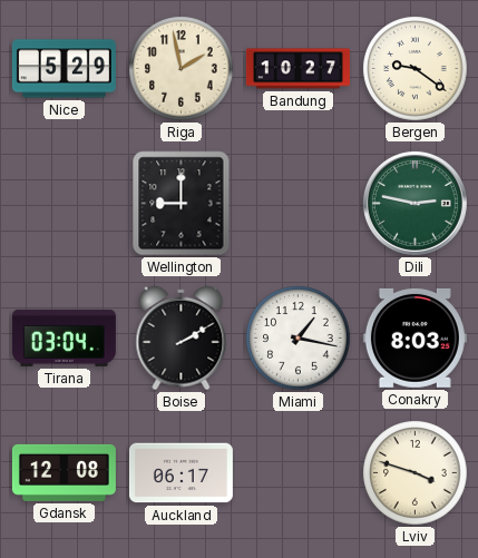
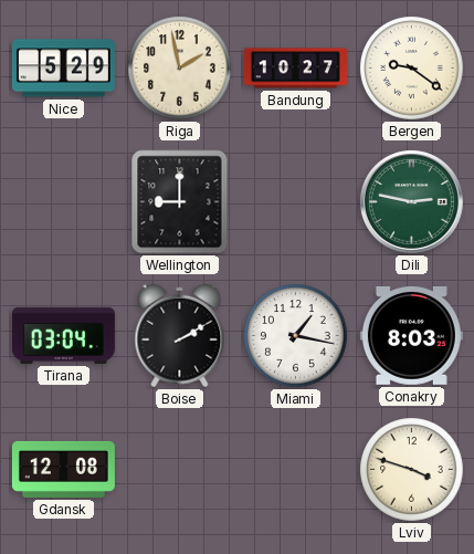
Auckland: 06:17 -> none
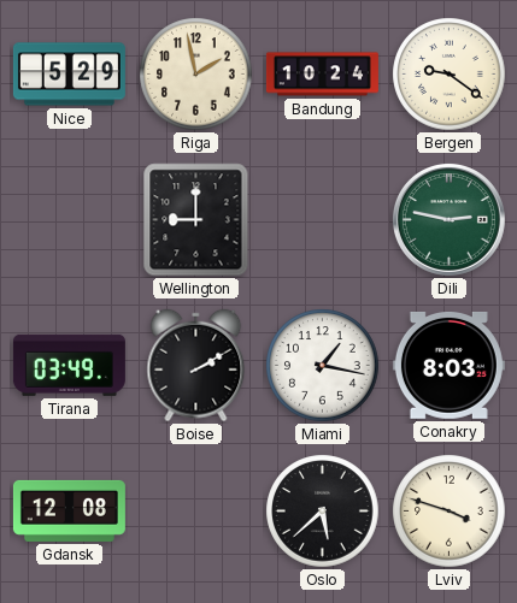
Bandung: 10:27 -> 10:24
Tirana: 03:04 -> 03:49
Oslo: none -> 5:38
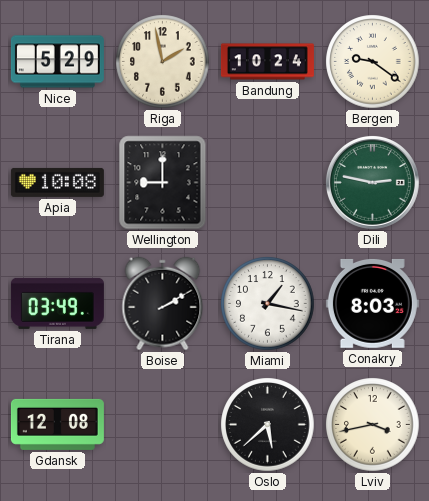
Apia: none -> 10:08
Lviv: 3:48 -> 3:43
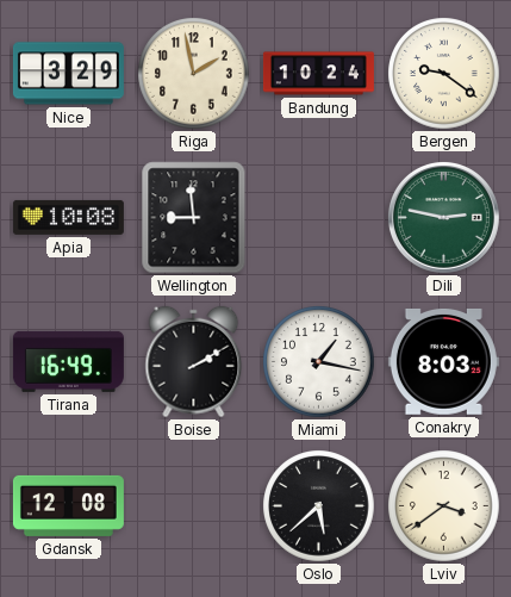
Nice: 5:29 -> 3:29
Wellington: 9:00 -> 8:59
Tirana: 03:49 -> 16:49
Lviv: 3:43 -> 3:39
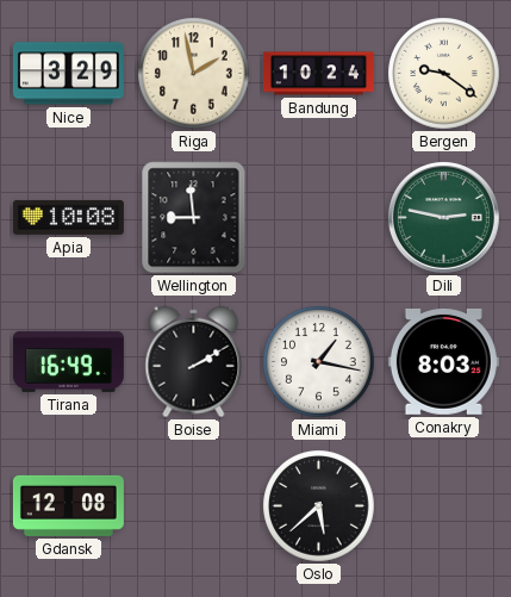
Lviv: 3:39 -> none
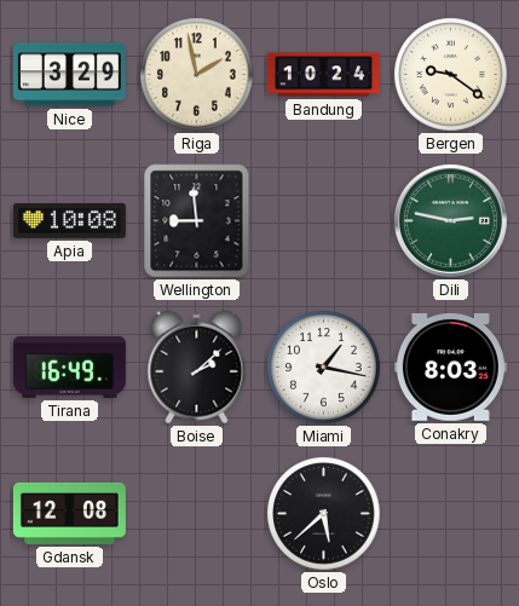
Boise: 2:10 -> 2:08
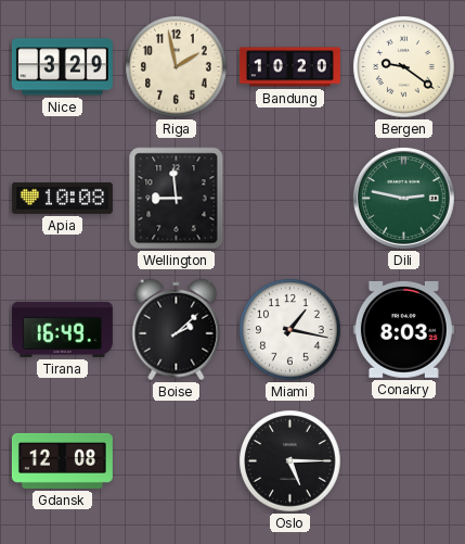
Bandung: 10:24 -> 10:20
Oslo: 5:38 -> 5:15
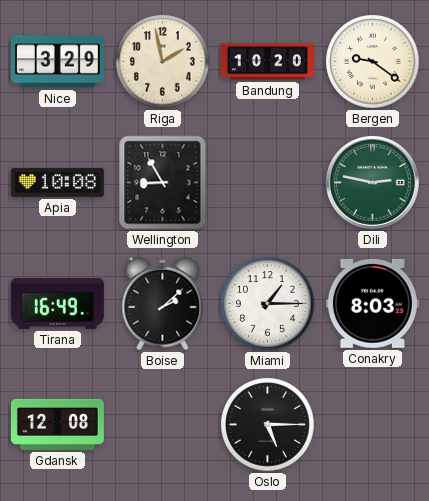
Wellington: 8:59 -> 8:55
Miami: 1:17 -> 1:15
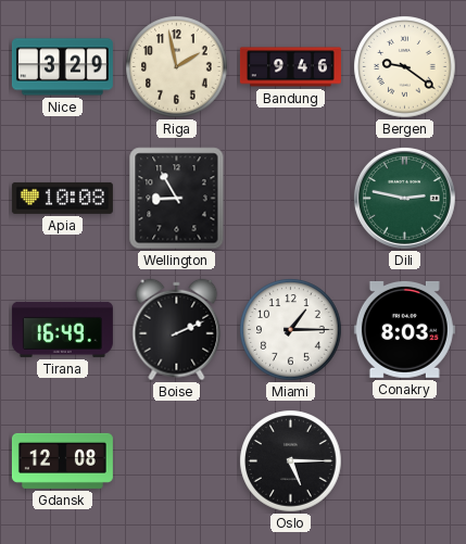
Bandung: 10:20 -> 9:46
Boise: 2:08 -> 2:11
